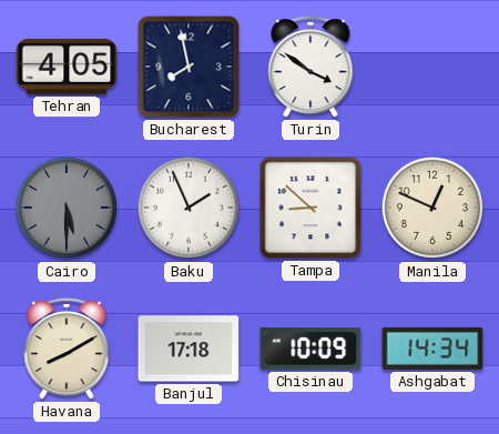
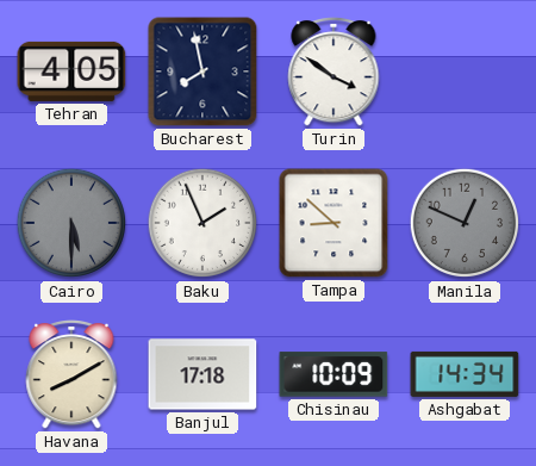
Manila dial: cream -> grey
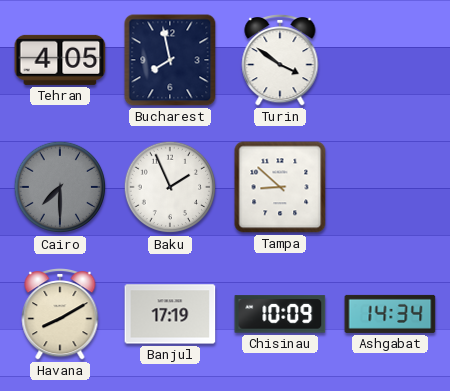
Cairo: 5:30 -> 7:30
Manila: 12:49 -> none
Banjul: 17:18 -> 17:19
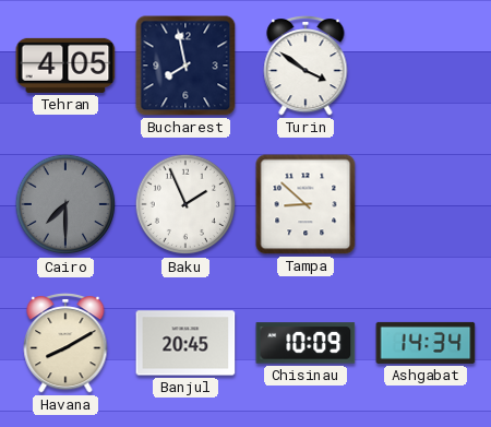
Banjul: 17:19 -> 20:45
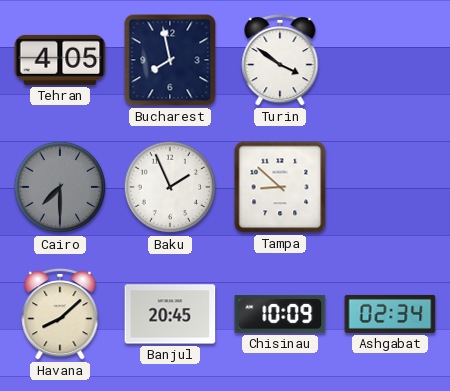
Havana: 8:10 -> 8:08
Ashgabat: 14:34 -> 02:34
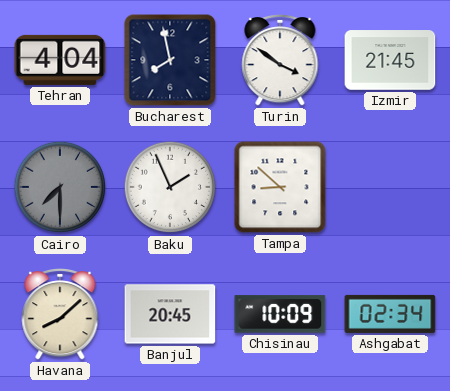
Tehran: 4:05 -> 4:04
Izmir: none -> 21:45
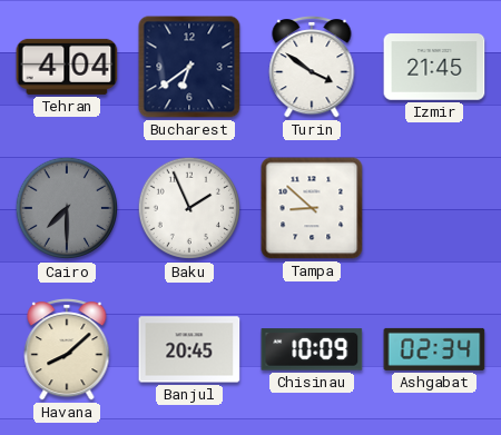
Bucharest: 7:58 -> 6:39
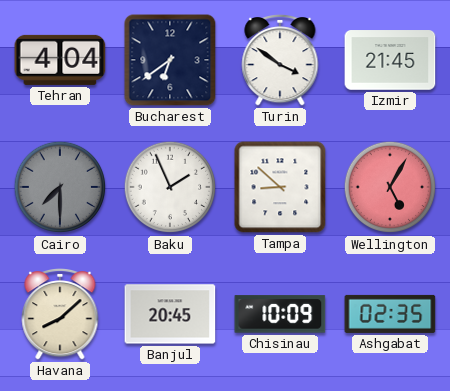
Wellington: none -> 5:05
Ashgabat: 02:34 -> 02:35
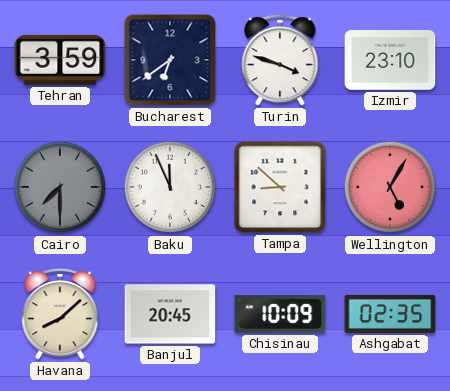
Tehran: 4:04 -> 3:59
Turin: 3:51 -> 3:48
Izmir: 21:45 -> 23:10
Baku: 1:56 -> 11:56
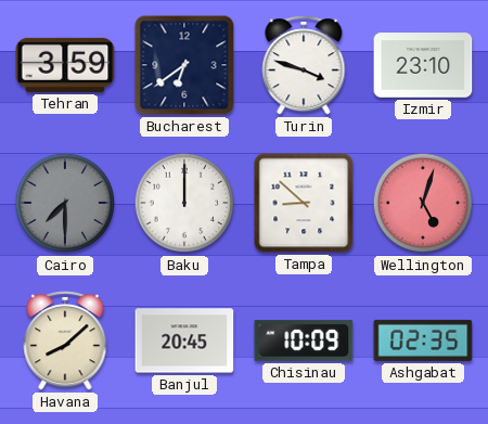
Baku: 11:56 -> 12:00
Wellington: 5:05 -> 5:03
